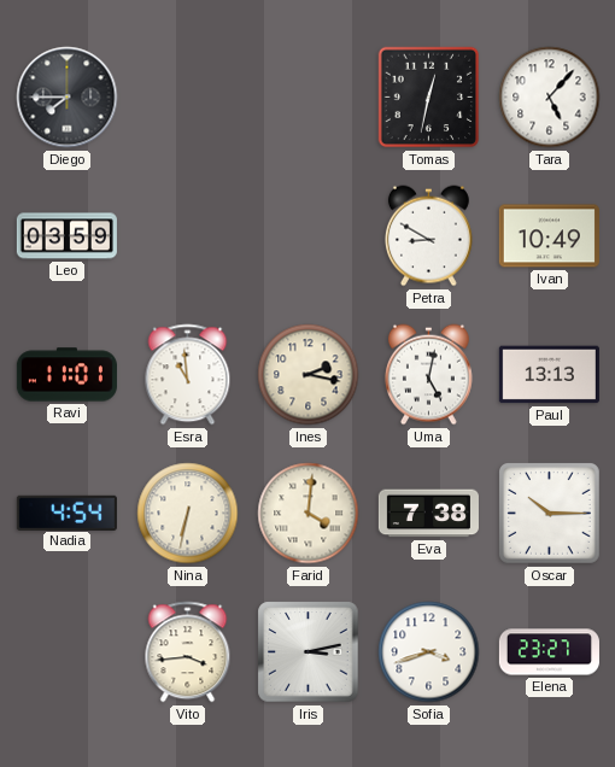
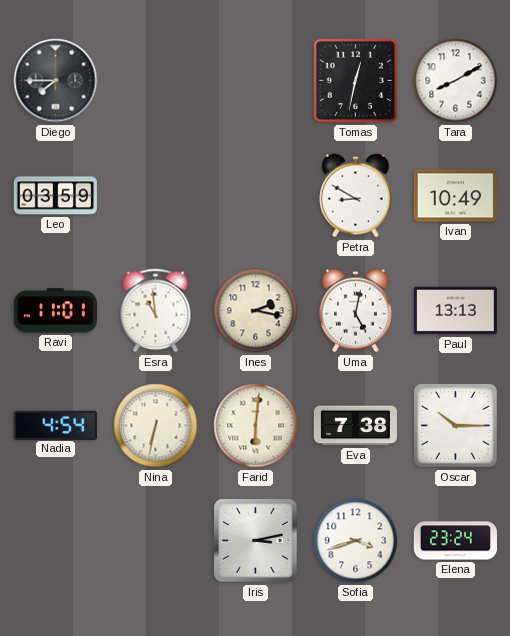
Tara: 5:07 -> 8:10
Farid: 4:01 -> 6:01
Vito: 3:44 -> none
Elena: 23:27 -> 23:24
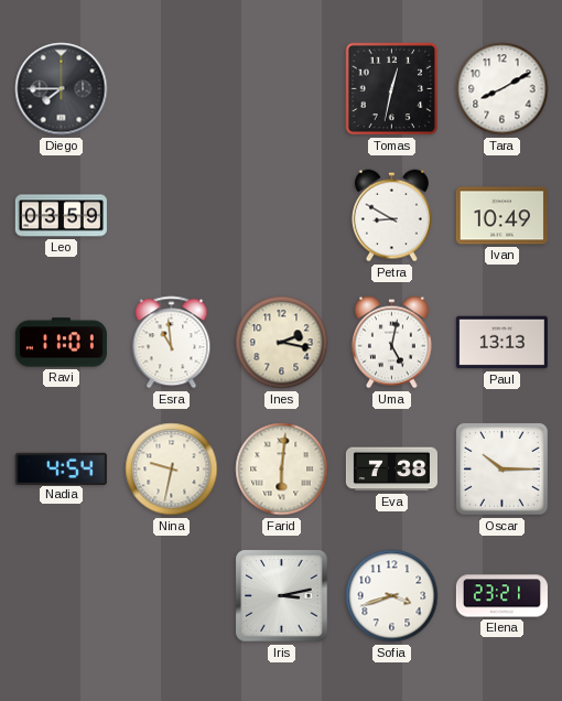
Nina: 6:32 -> 9:32
Elena: 23:24 -> 23:21
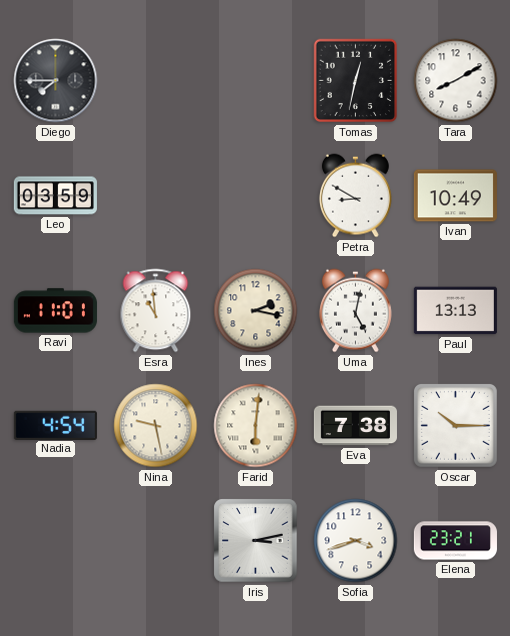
Nina: 9:32 -> 9:28
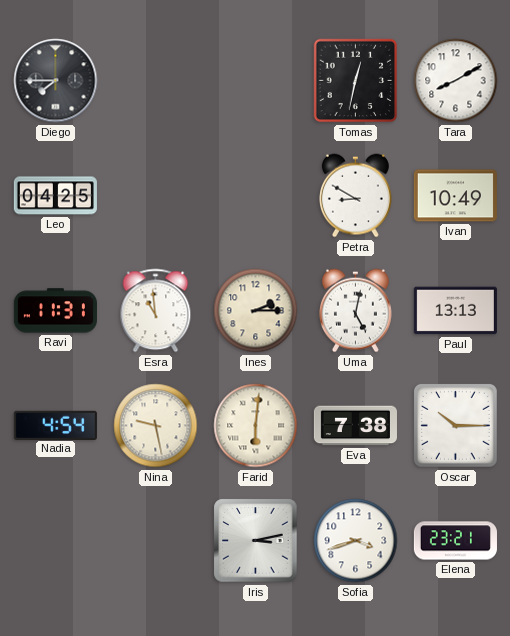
Leo: 03:59 -> 04:25
Ravi: 11:01 -> 11:31
Ines: 2:17 -> 2:15
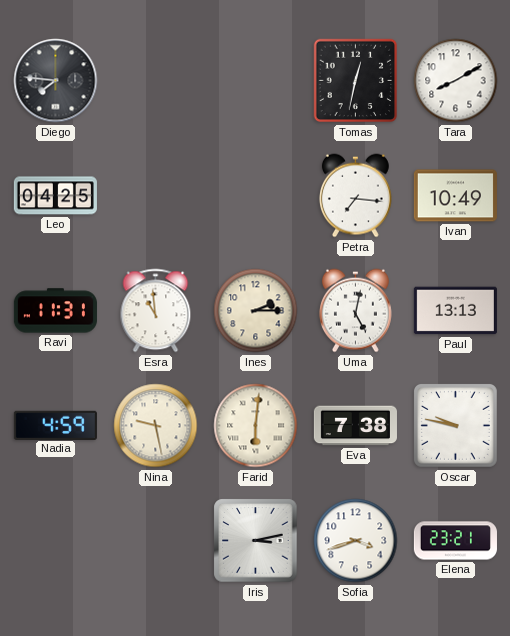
Diego: 7:45 -> 7:46
Petra: 8:50 -> 7:16
Nadia: 4:54 -> 4:59
Oscar: 10:15 -> 9:47
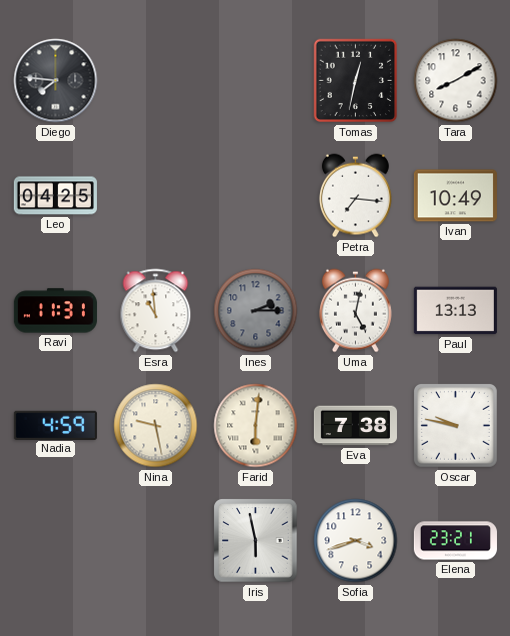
Ines dial: cream -> grey
Iris: 3:13 -> 5:58
